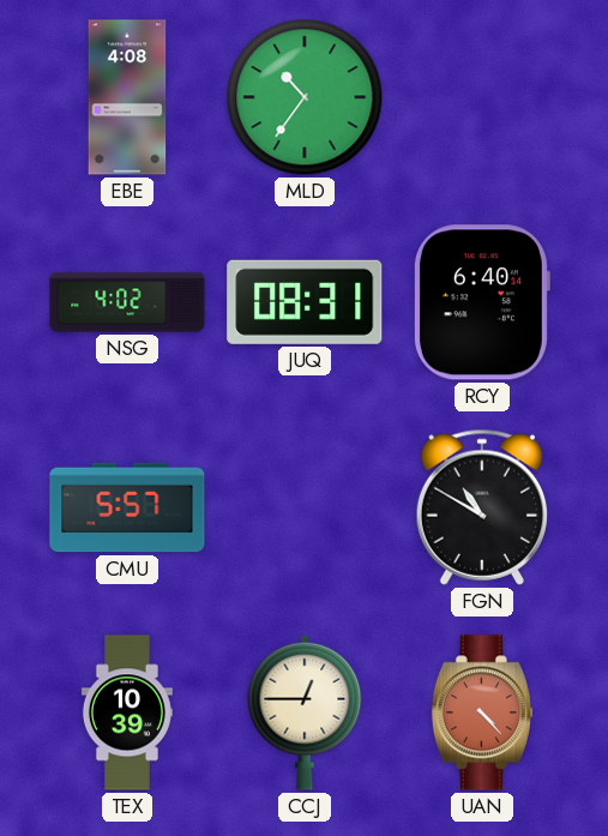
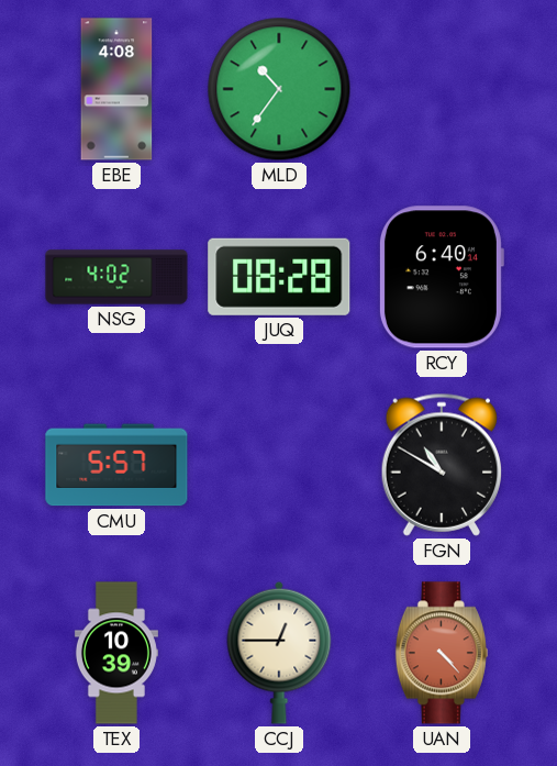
JUQ: 08:31 -> 08:28
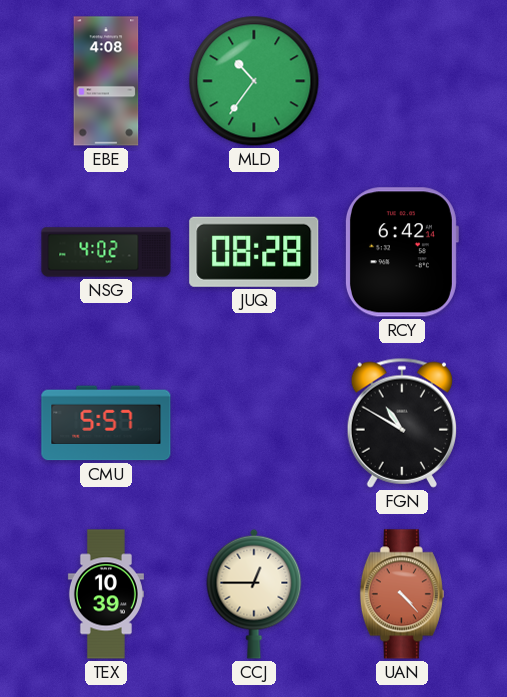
RCY: 6:40 -> 6:42
